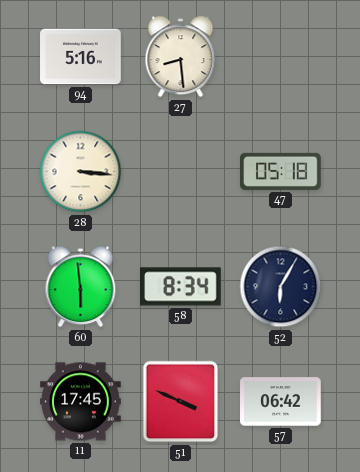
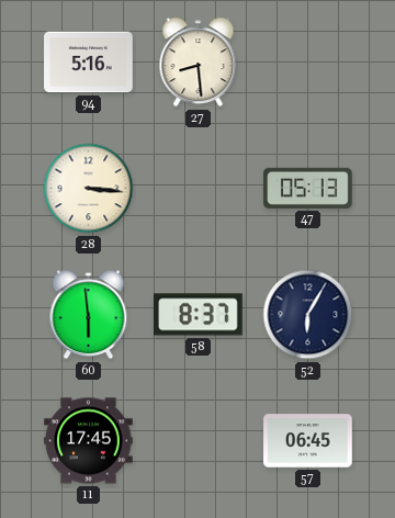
47: 05:18 -> 05:13
58: 8:34 -> 8:37
51: 3:49 -> none
57: 06:42 -> 06:45
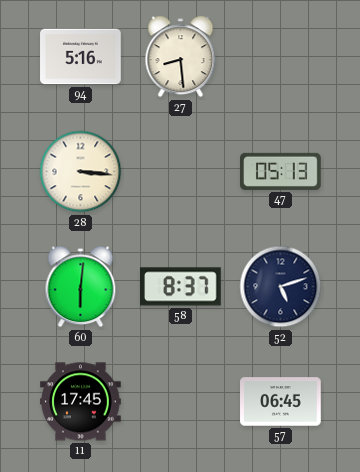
60: 5:59 -> 6:01
52: 6:05 -> 5:12
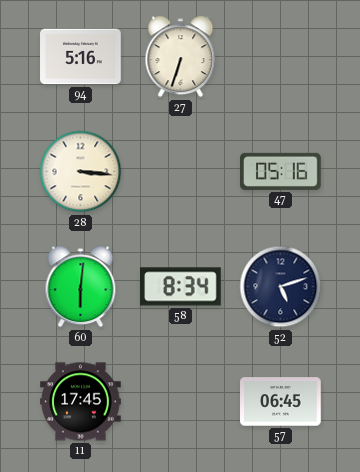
27: 8:29 -> 6:33
47: 05:13 -> 05:16
58: 8:37 -> 8:34
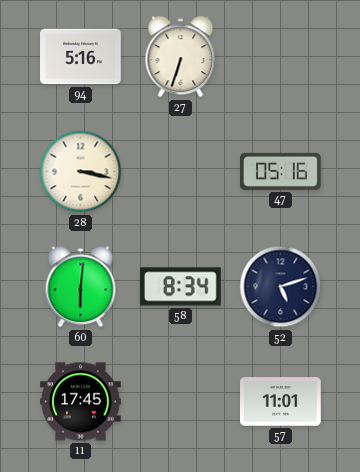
28: 3:16 -> 3:17
57: 06:45 -> 11:01
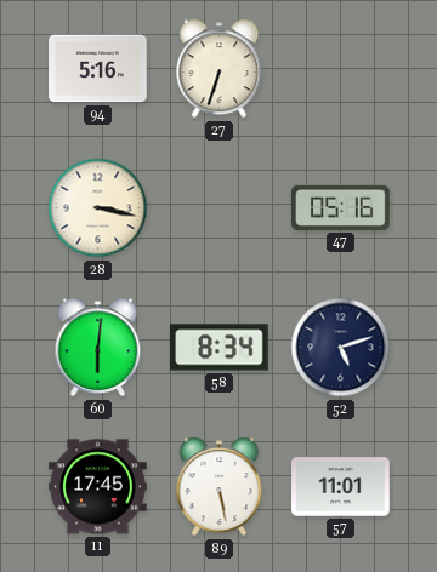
89: none -> 5:28
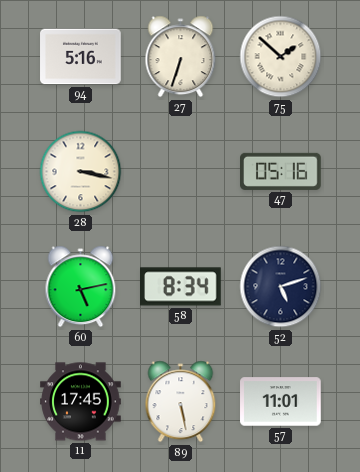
75: none -> 1:52
60: 6:01 -> 5:13
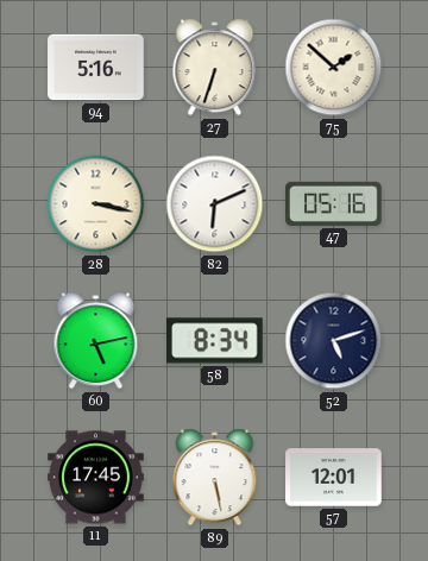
82: none -> 6:11
57: 11:01 -> 12:01
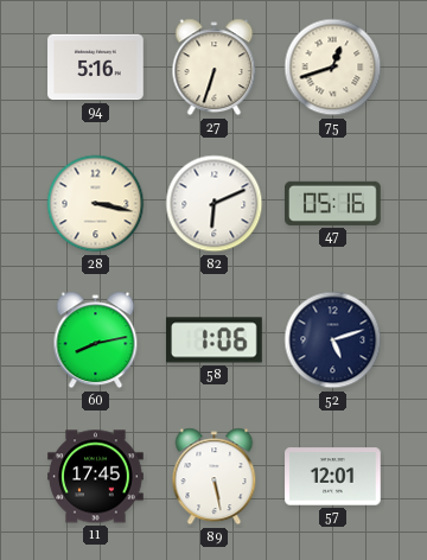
75: 1:52 -> 12:42
60: 5:13 -> 8:13
58: 8:34 -> 1:06
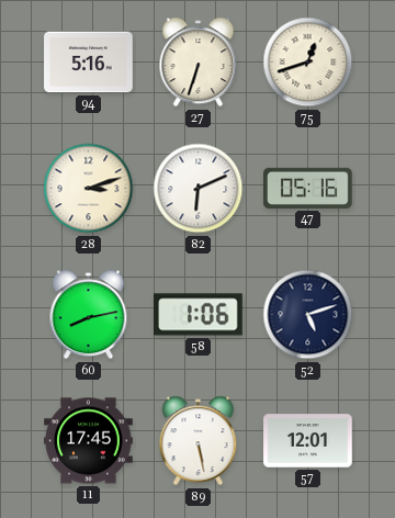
28: 3:17 -> 3:12
